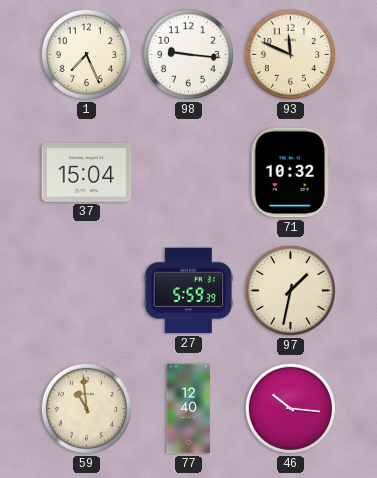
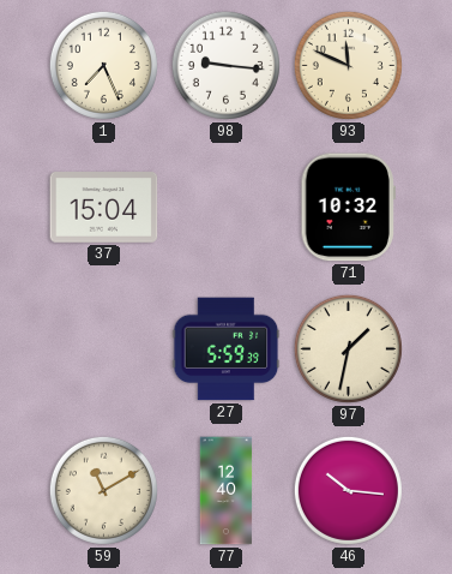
59: 10:59 -> 11:10
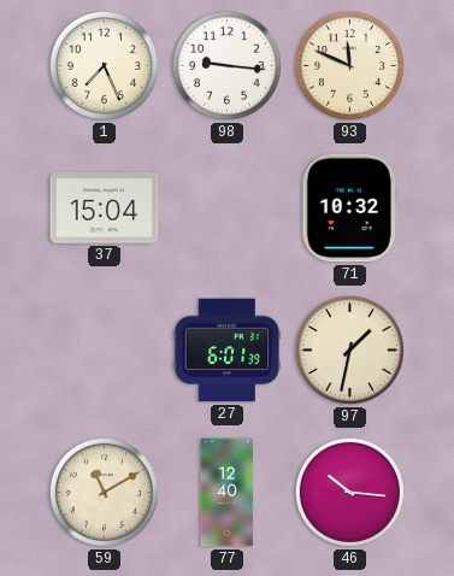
27: 5:59 -> 6:01
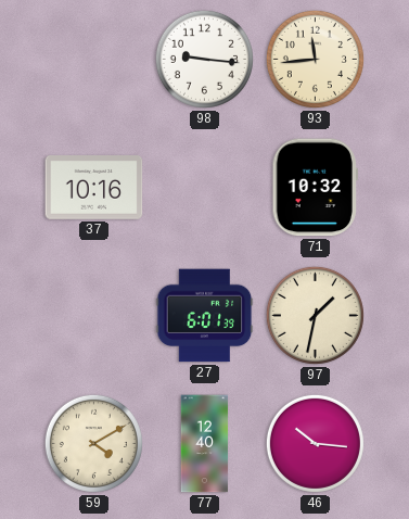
1: 7:26 -> none
93: 11:49 -> 11:44
37: 15:04 -> 10:16
59: 11:10 -> 4:10
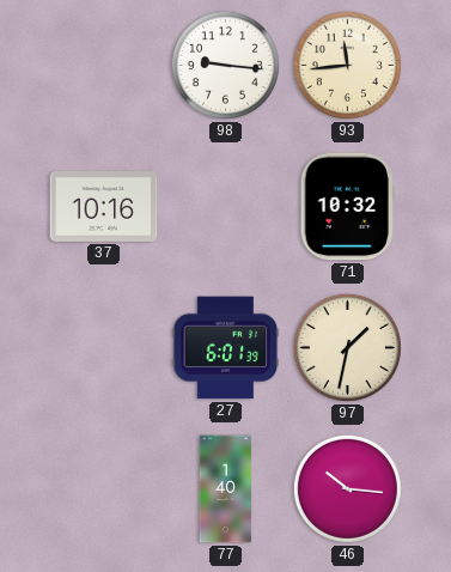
59: 4:10 -> none
77: 12:40 -> 1:40
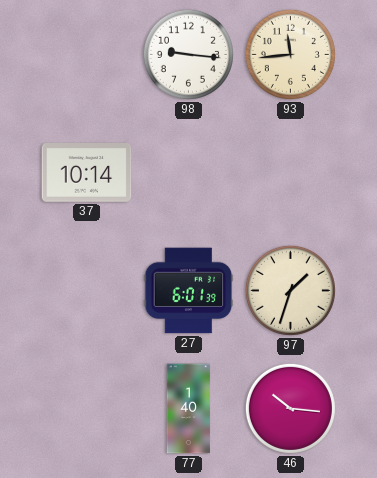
37: 10:16 -> 10:14
71: 10:32 -> none
97: 1:32 -> 1:33
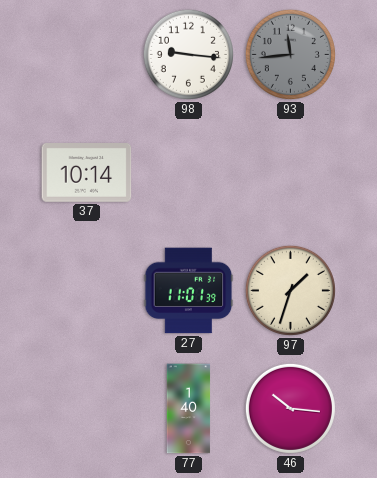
93 dial: cream -> grey
27: 6:01 -> 11:01
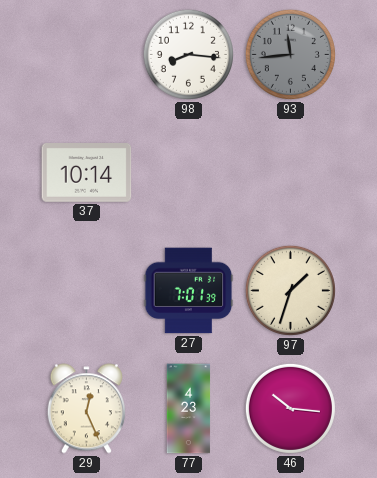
98: 9:16 -> 8:16
27: 11:01 -> 7:01
29: none -> 12:26
77: 1:40 -> 4:23
